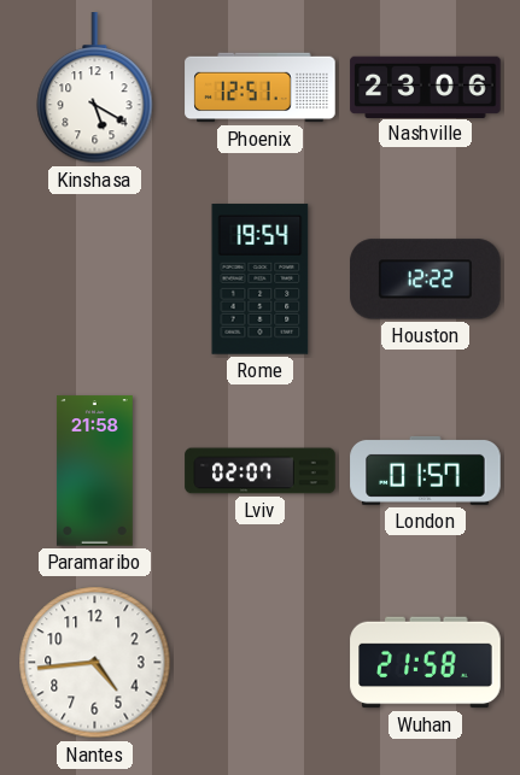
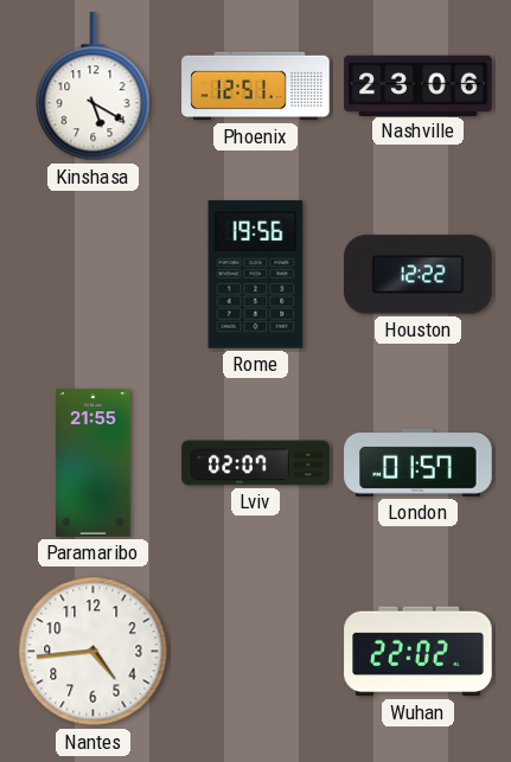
Rome: 19:54 -> 19:56
Paramaribo: 21:58 -> 21:55
Wuhan: 21:58 -> 22:02
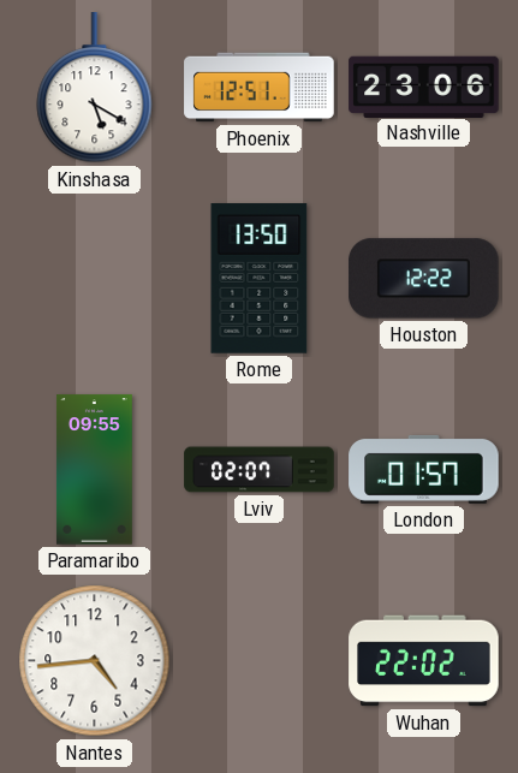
Rome: 19:56 -> 13:50
Paramaribo: 21:55 -> 09:55
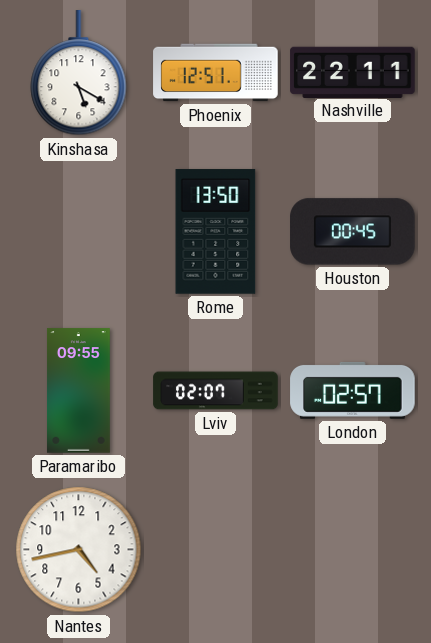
Nashville: 23:06 -> 22:11
Houston: 12:22 -> 00:45
London: 01:57 -> 02:57
Nantes: 4:44 -> 4:43
Wuhan: 22:02 -> none
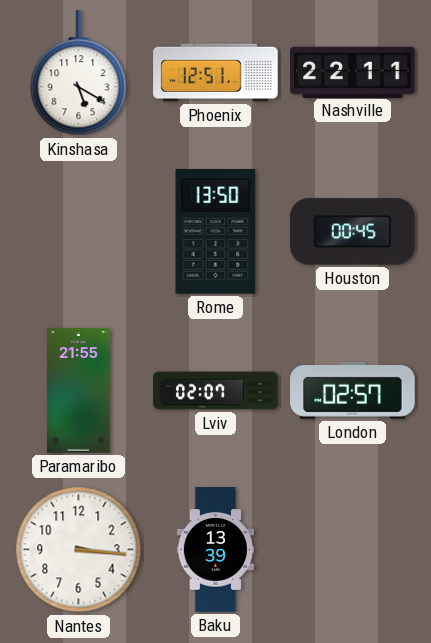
Paramaribo: 09:55 -> 21:55
Nantes: 4:43 -> 3:16
Baku: none -> 13:39
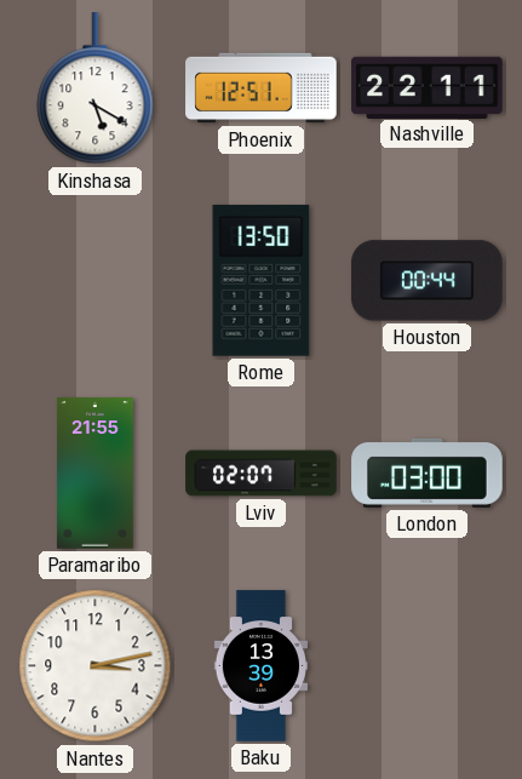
Houston: 00:45 -> 00:44
London: 02:57 -> 03:00
Nantes: 3:16 -> 3:13
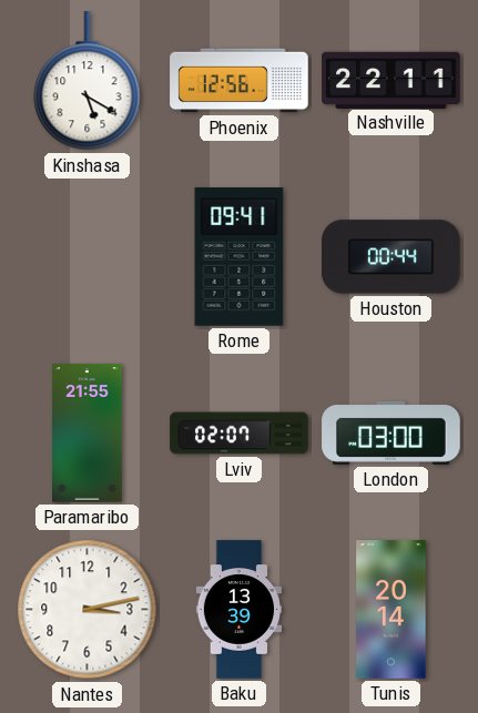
Phoenix: 12:51 -> 12:56
Rome: 13:50 -> 09:41
Tunis: none -> 20:14
